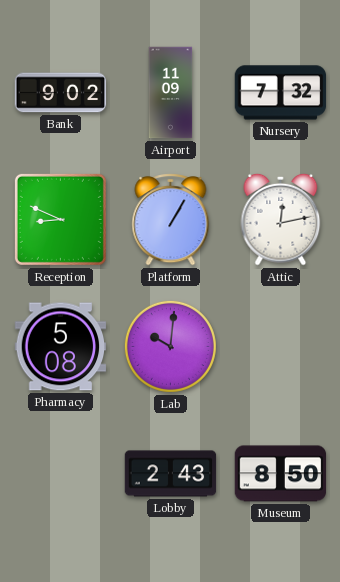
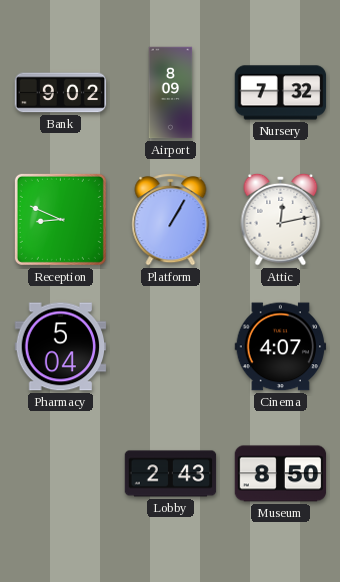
Airport: 11:09 -> 8:09
Pharmacy: 5:08 -> 5:04
Lab: 10:01 -> none
Cinema: none -> 4:07
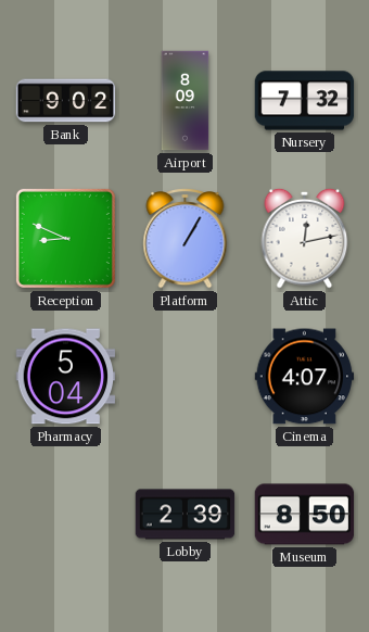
Lobby: 2:43 -> 2:39
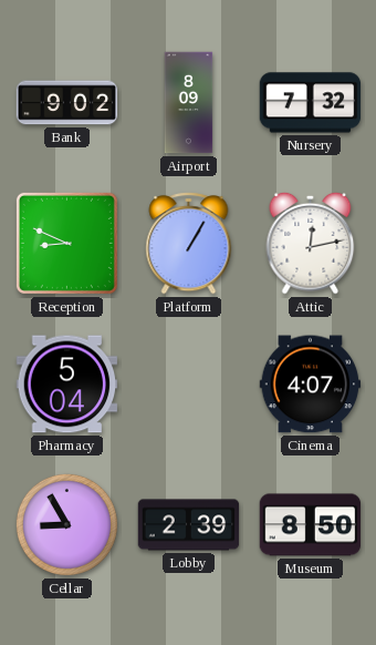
Cellar: none -> 8:55
